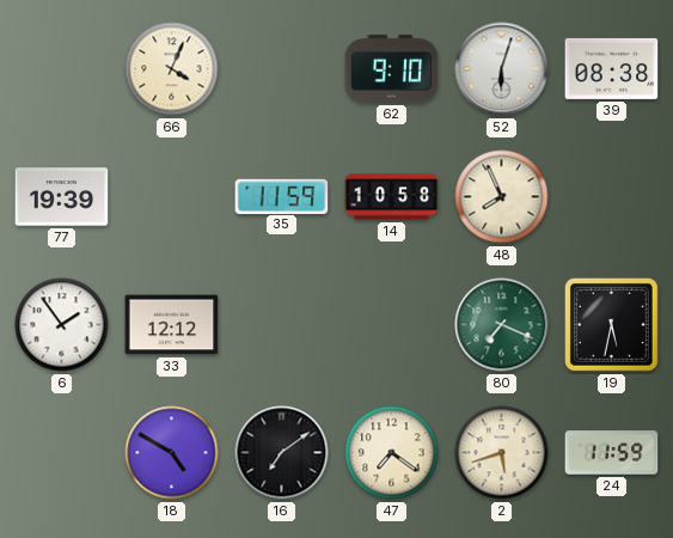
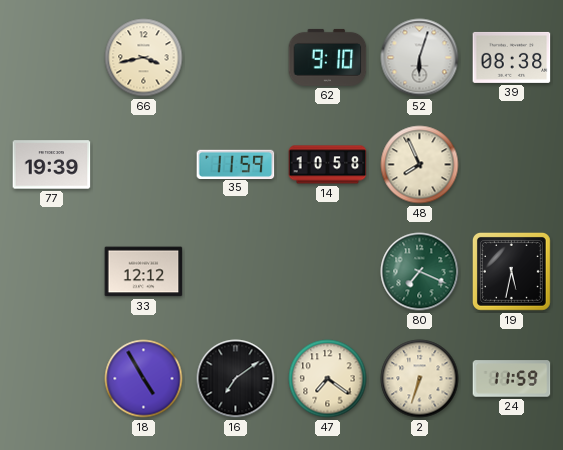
66: 4:04 -> 3:43
6: 1:54 -> none
18: 4:50 -> 4:55
2: 5:42 -> 6:33
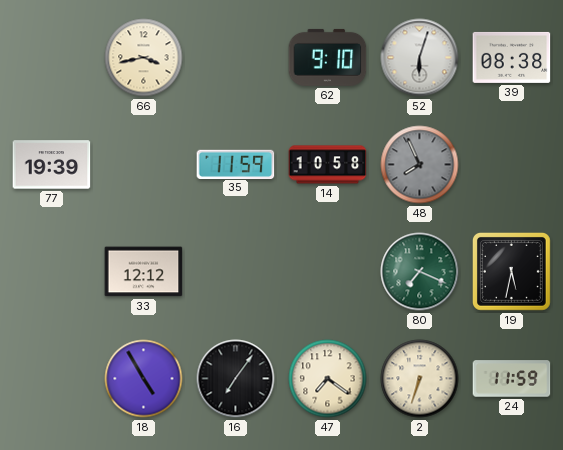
48 dial: cream -> grey
16: 7:09 -> 7:06
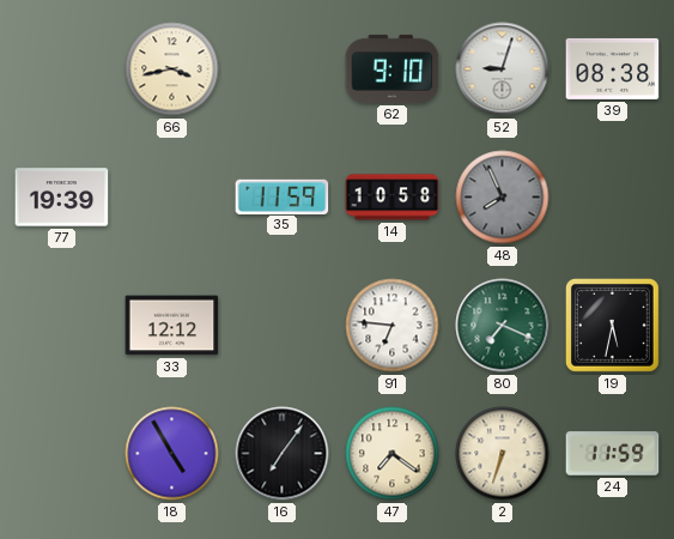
52: 6:03 -> 9:03
91: none -> 6:46
